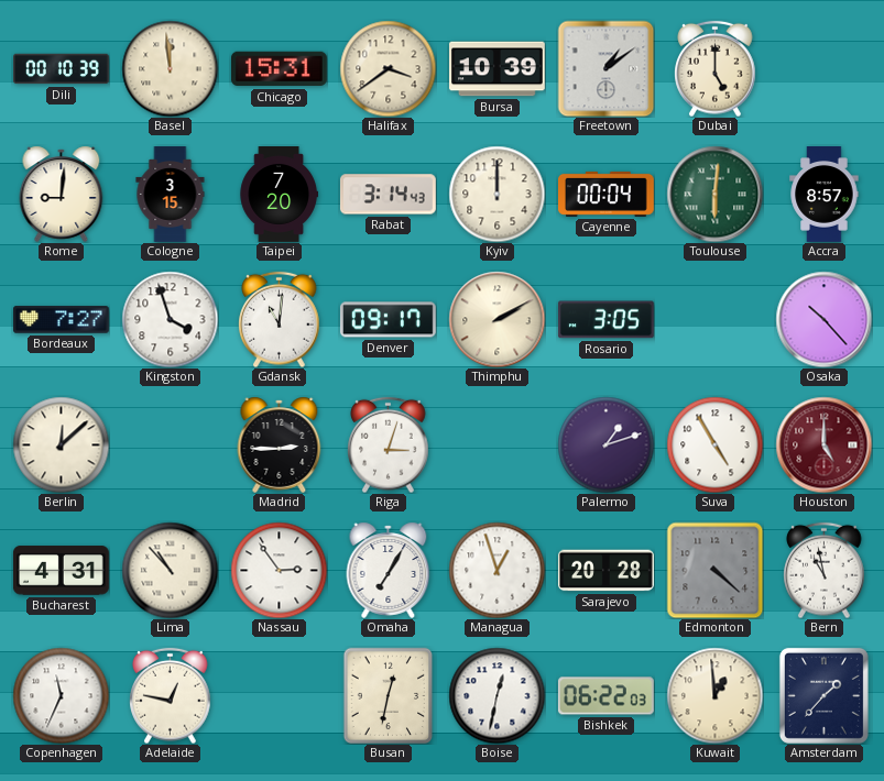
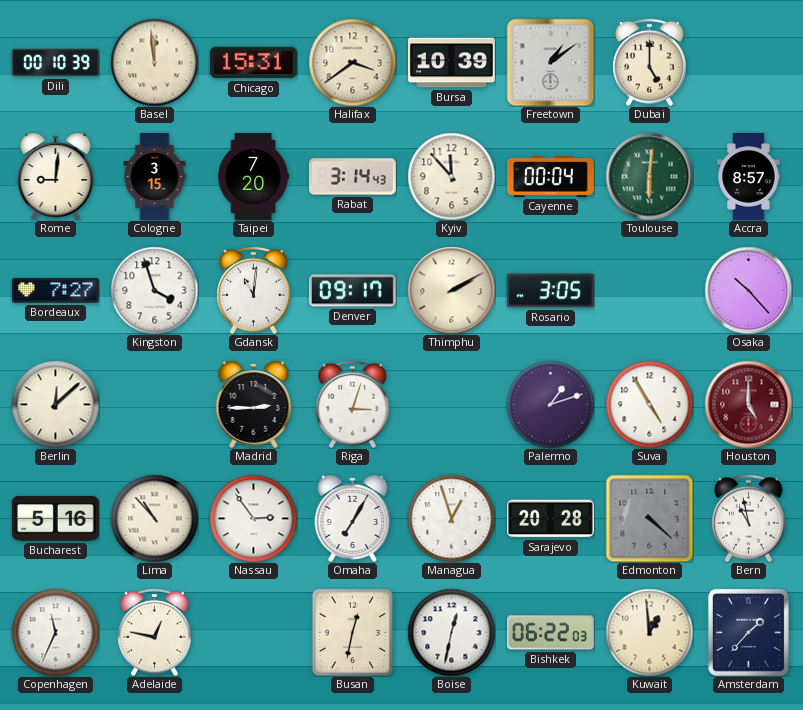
Kyiv: 12:00 -> 11:53
Bucharest: 4:31 -> 5:16
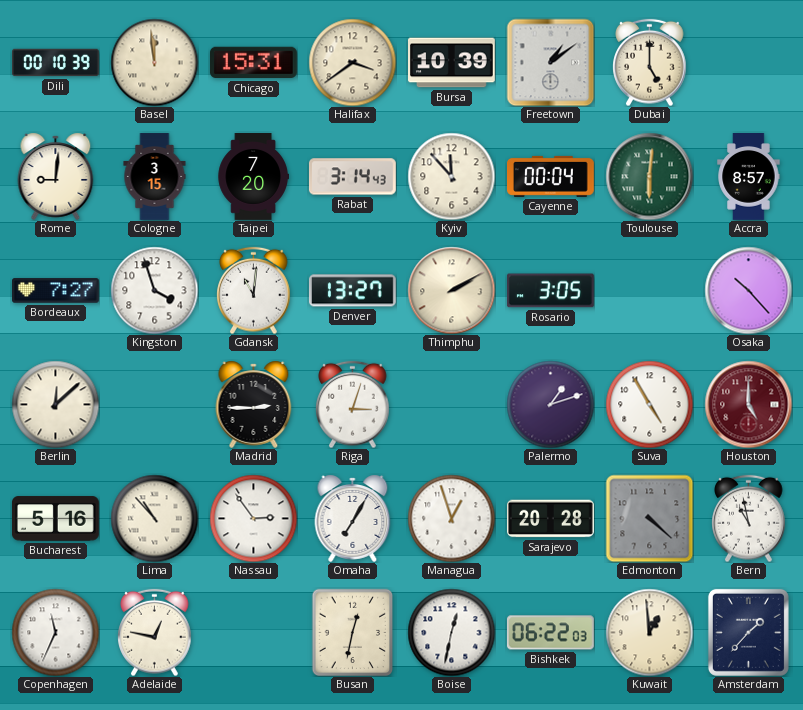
Denver: 09:17 -> 13:27
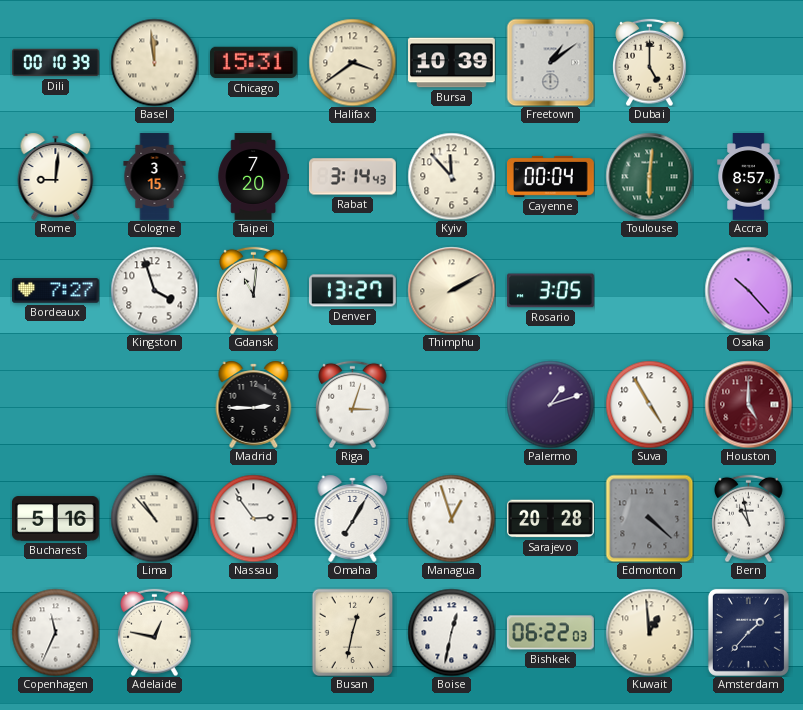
Berlin: 12:08 -> none
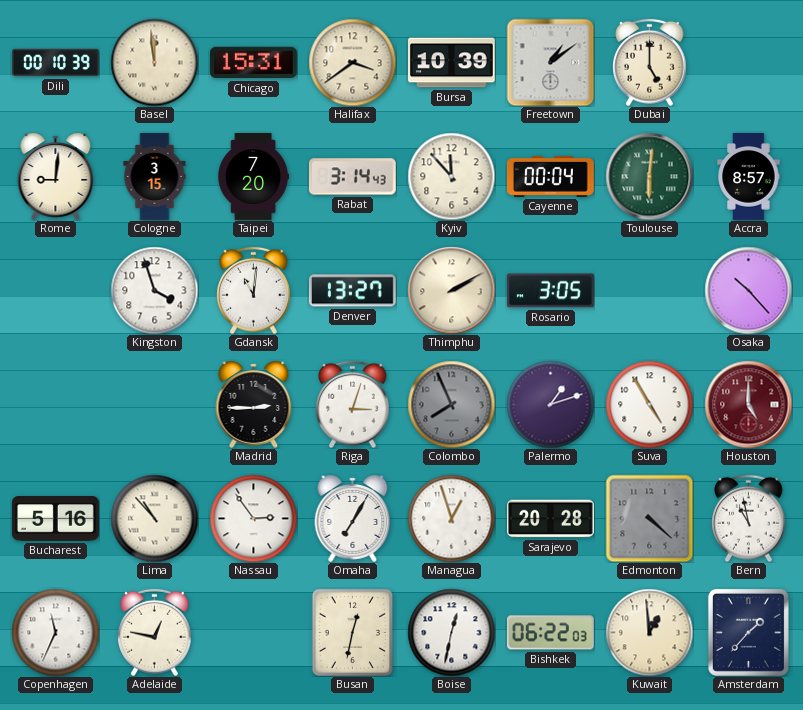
Bordeaux: 7:27 -> none
Colombo: none -> 7:56
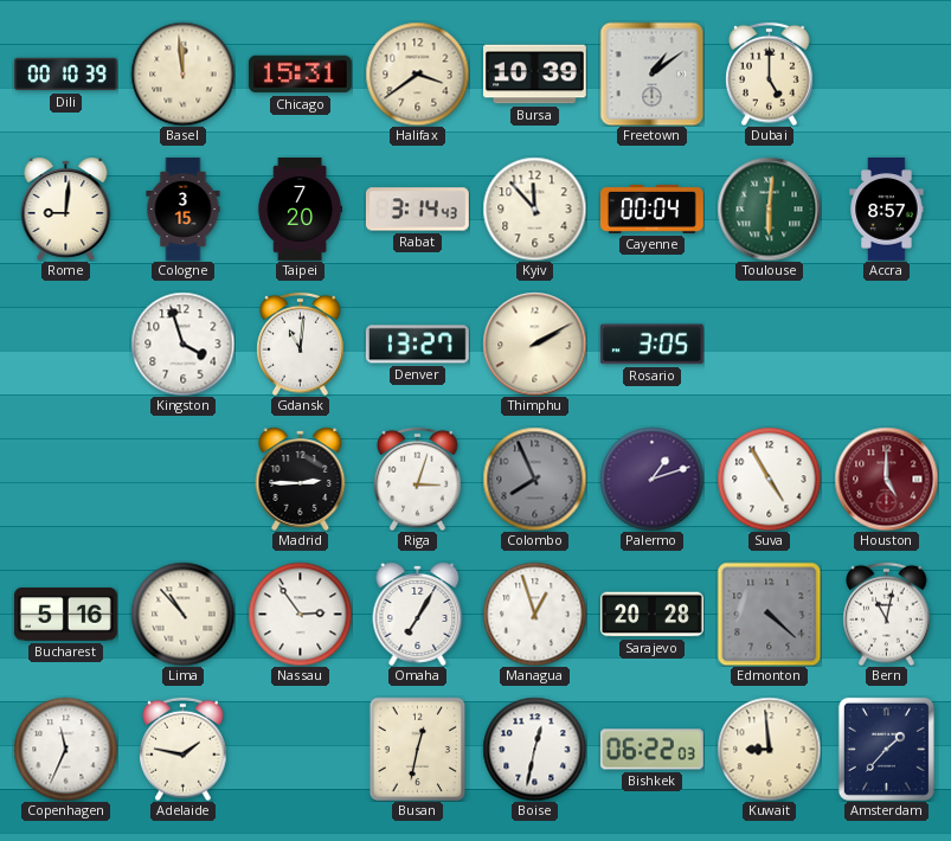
Osaka: 10:23 -> none
Bern: 10:58 -> 11:02
Adelaide: 12:47 -> 1:47
Kuwait: 12:59 -> 8:59
